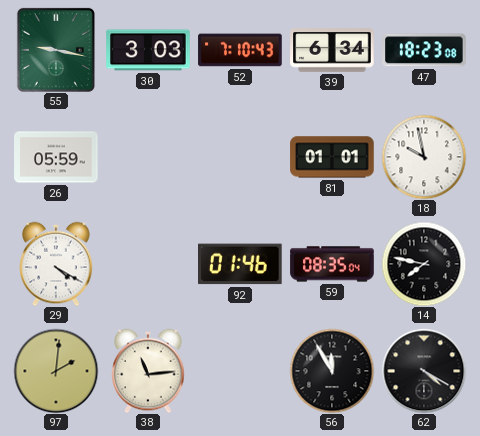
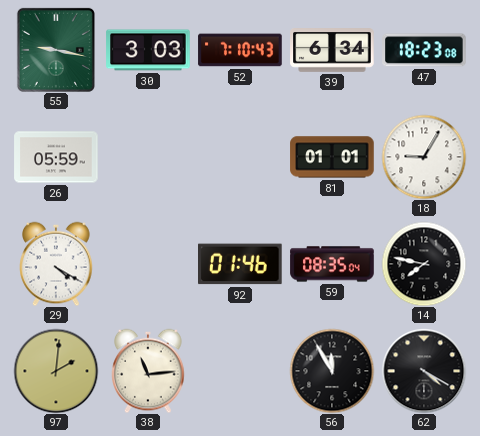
18: 9:58 -> 9:05
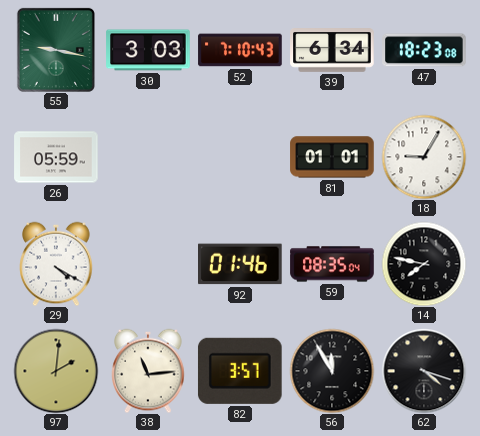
82: none -> 3:57
62: 4:20 -> 4:18
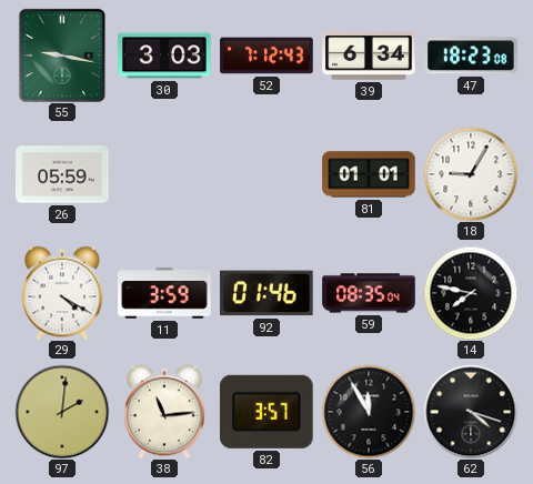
52: 7:10 -> 7:12
11: none -> 3:59
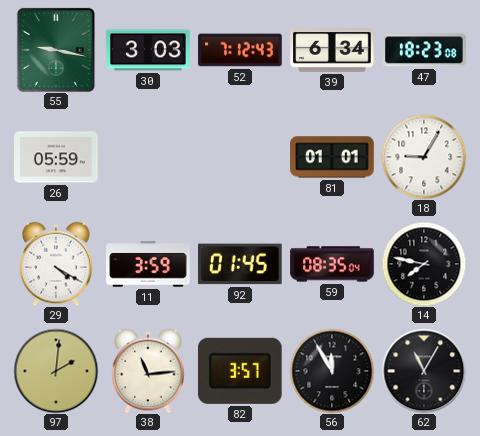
92: 01:46 -> 01:45
62: 4:18 -> 11:05
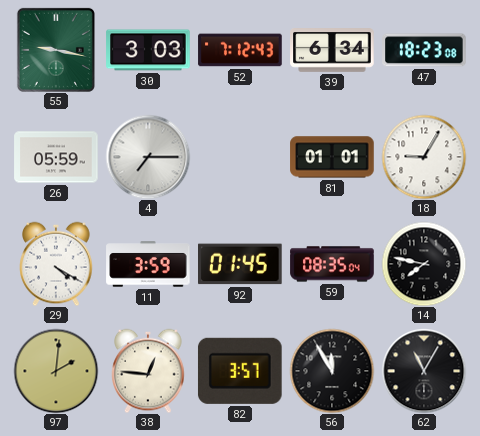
4: none -> 7:15
38: 11:14 -> 12:46
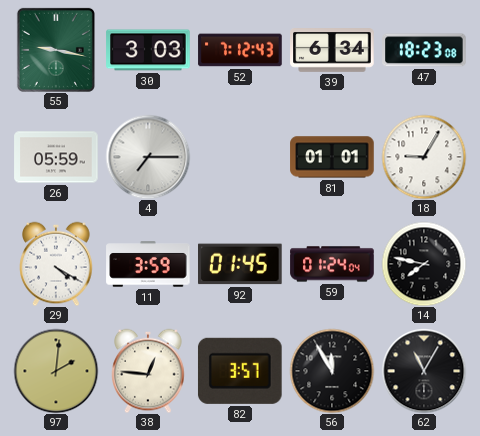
59: 08:35 -> 01:24
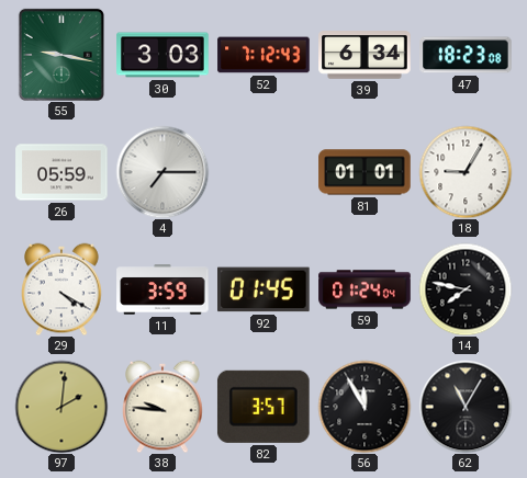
38: 12:46 -> 9:46
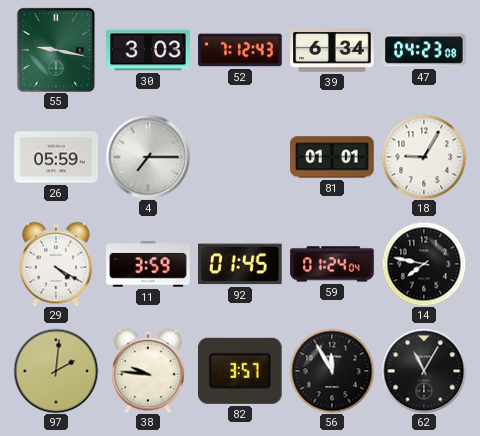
47: 18:23 -> 04:23
